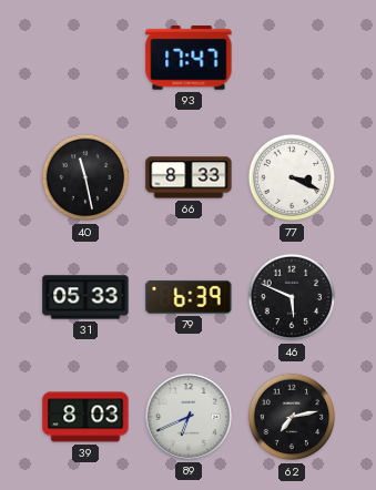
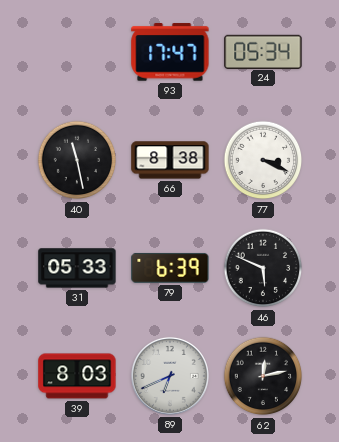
24: none -> 05:34
66: 8:33 -> 8:38
62: 7:13 -> 12:13
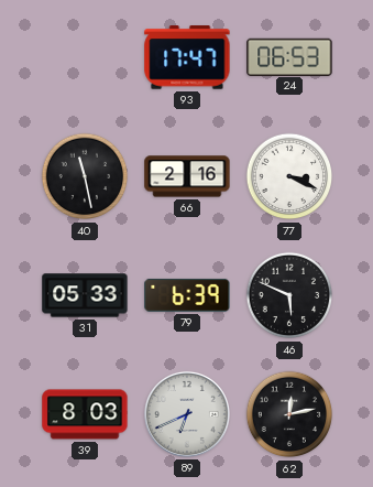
24: 05:34 -> 06:53
66: 8:38 -> 2:16
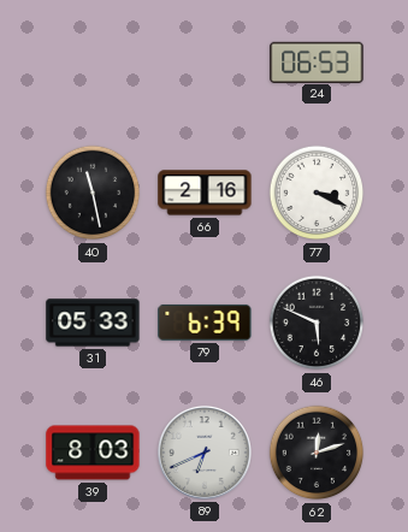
93: 17:47 -> none
62: 12:13 -> 12:12
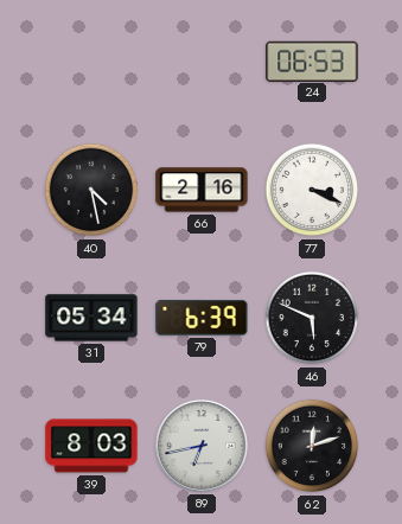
40: 11:28 -> 4:28
31: 05:33 -> 05:34
89: 6:41 -> 6:43
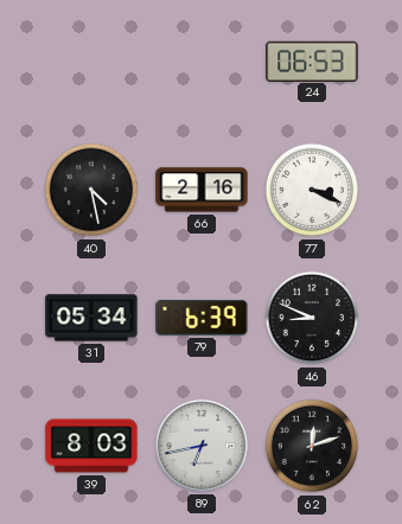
46: 5:49 -> 8:49
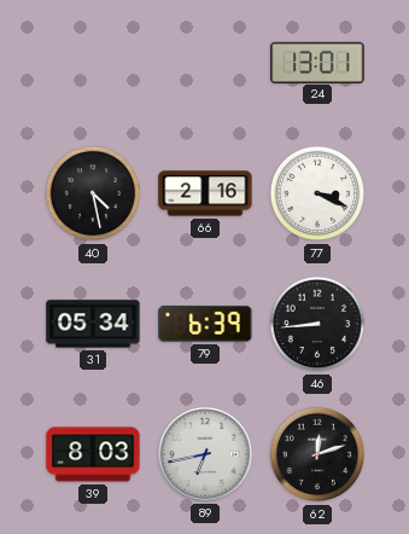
24: 06:53 -> 13:01
46: 8:49 -> 8:44
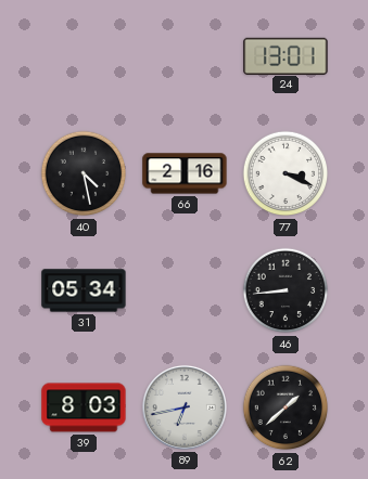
79: 6:39 -> none
62: 12:12 -> 1:38
